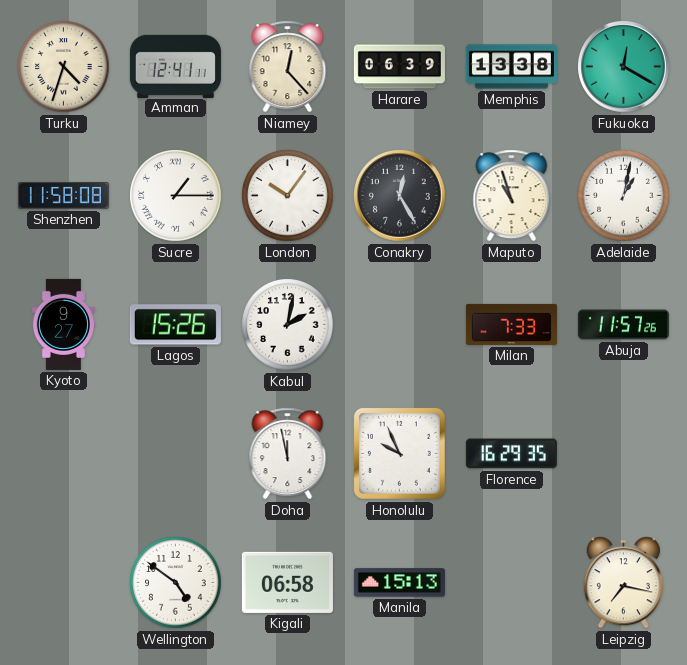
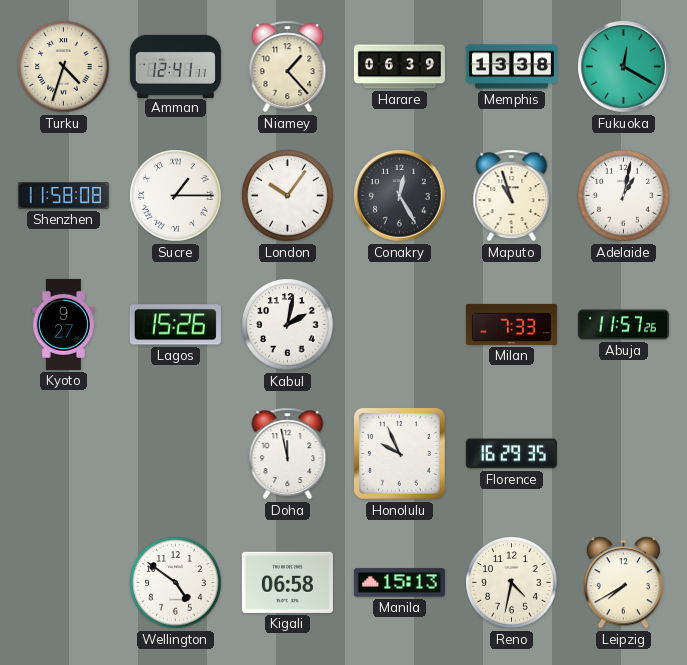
Niamey: 12:23 -> 1:23
Reno: none -> 4:32
Leipzig: 7:17 -> 7:40
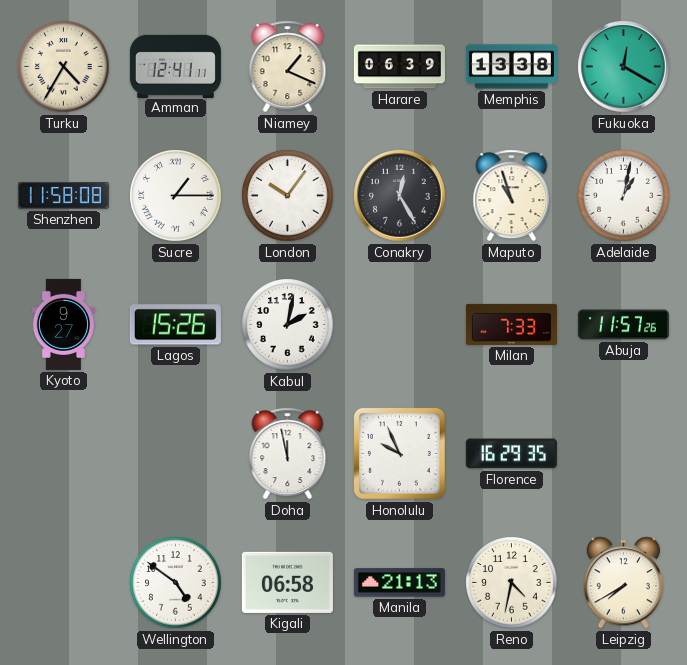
Turku: 4:33 -> 4:35
Niamey: 1:23 -> 1:19
Manila: 15:13 -> 21:13
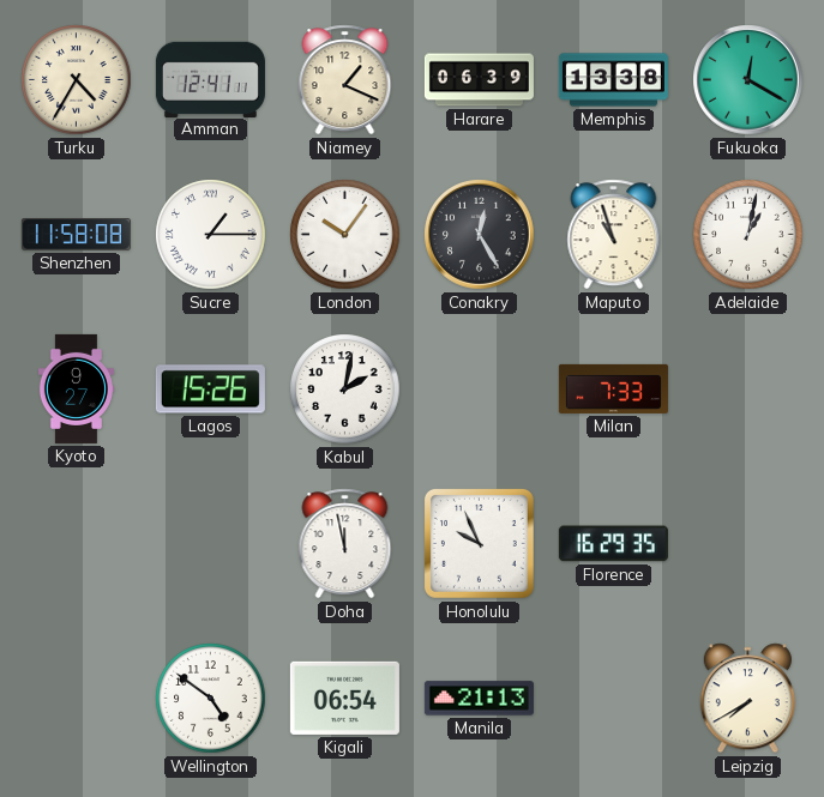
Abuja: 11:57 -> none
Kigali: 06:58 -> 06:54
Reno: 4:32 -> none
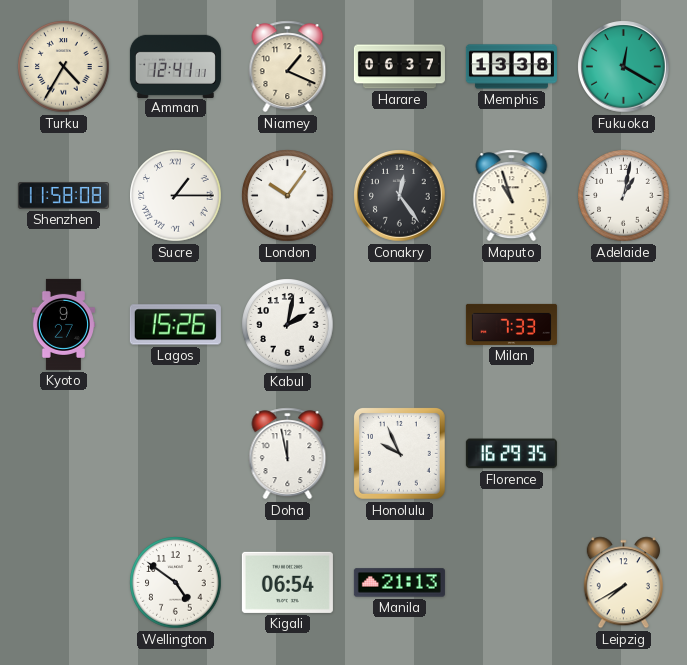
Harare: 06:39 -> 06:37
Conakry: 12:25 -> 12:24
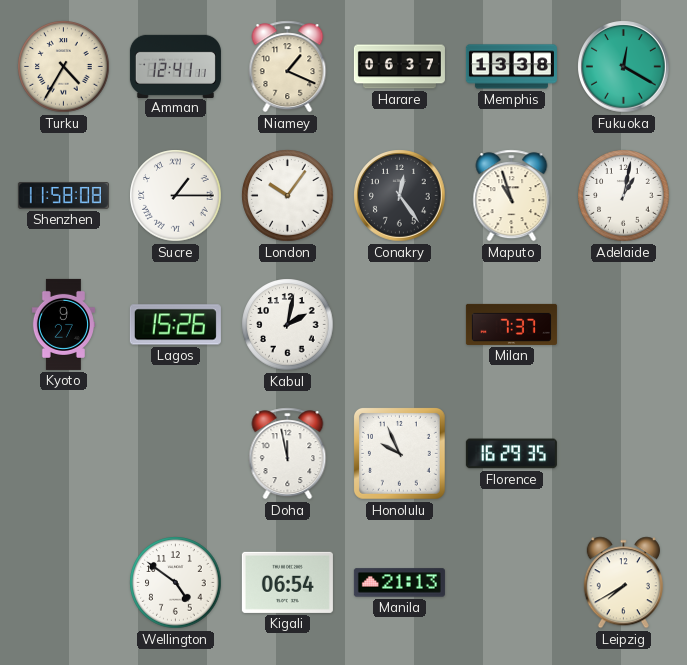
Milan: 7:33 -> 7:37
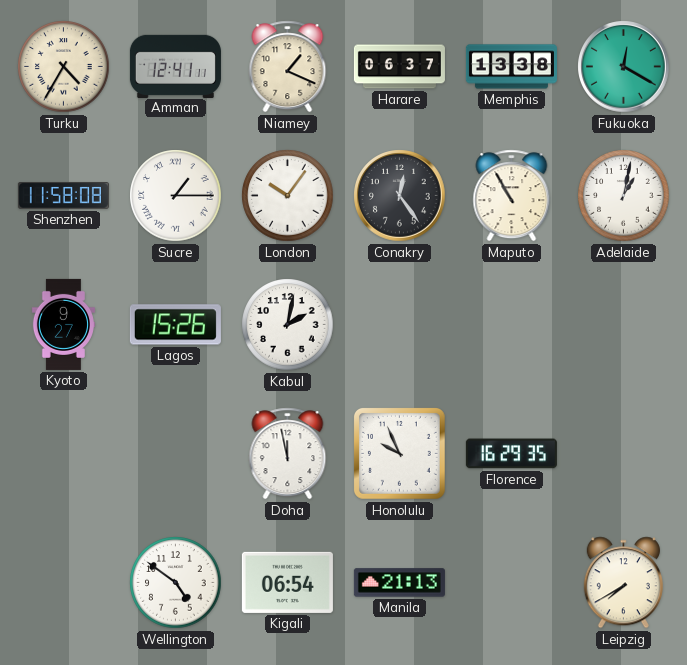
Maputo: 10:57 -> 10:55
Milan: 7:37 -> none
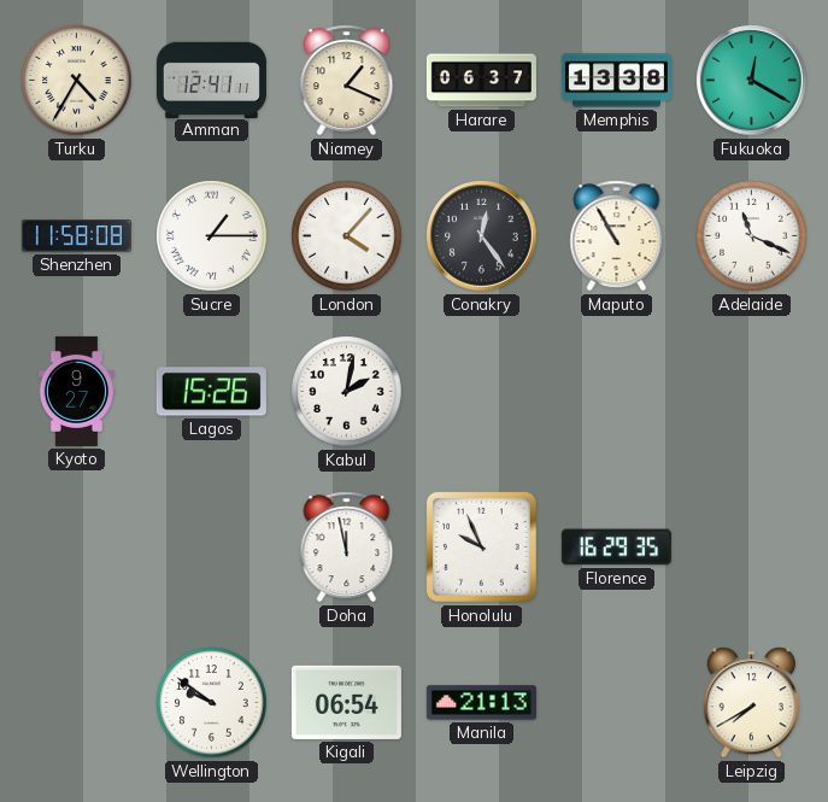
London: 10:06 -> 4:07
Adelaide: 1:02 -> 11:19
Wellington: 4:51 -> 9:51
